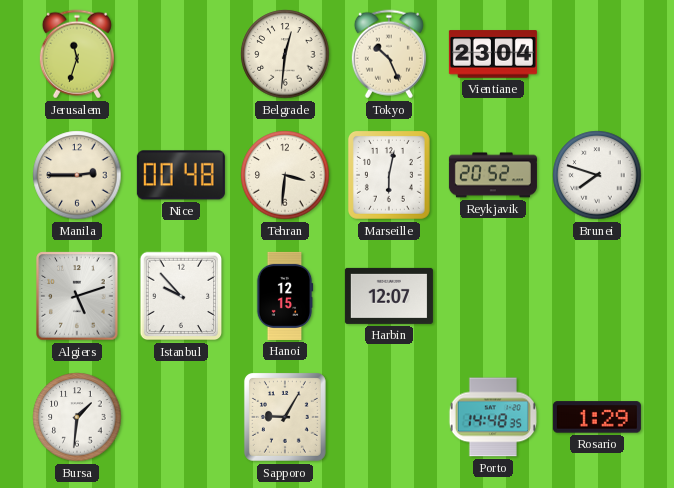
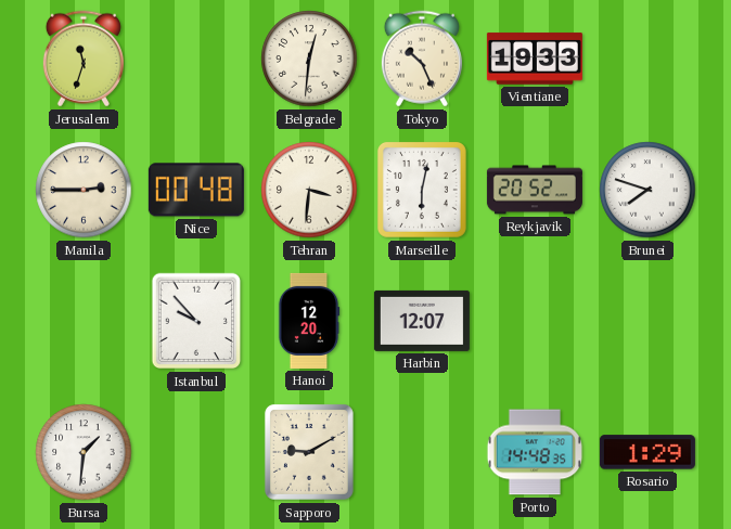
Vientiane: 23:04 -> 19:33
Algiers: 5:12 -> none
Hanoi: 12:15 -> 12:20
Sapporo: 9:05 -> 9:10
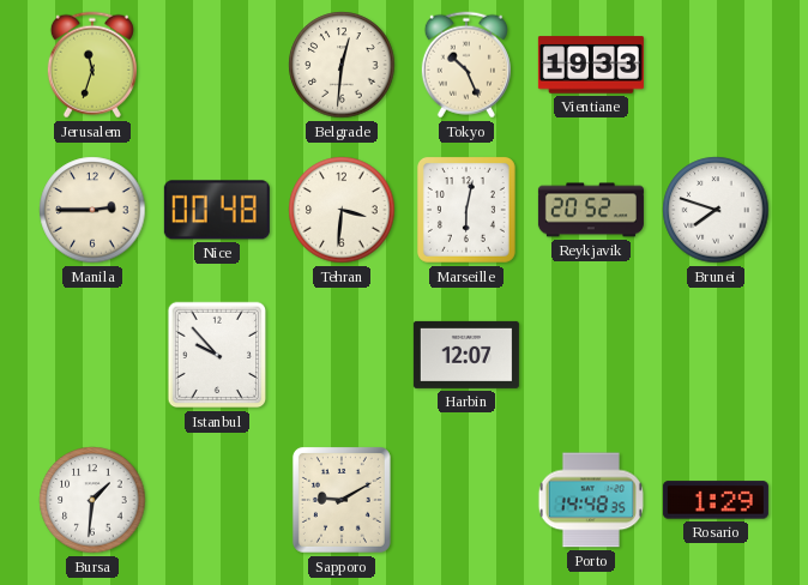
Hanoi: 12:20 -> none
